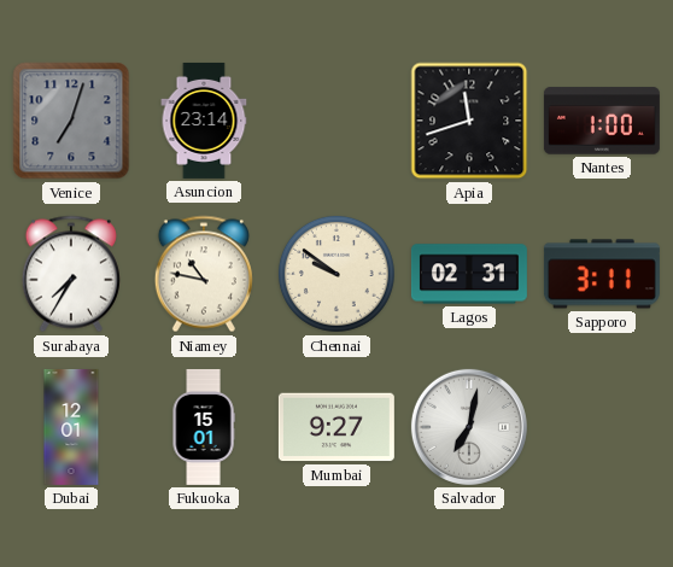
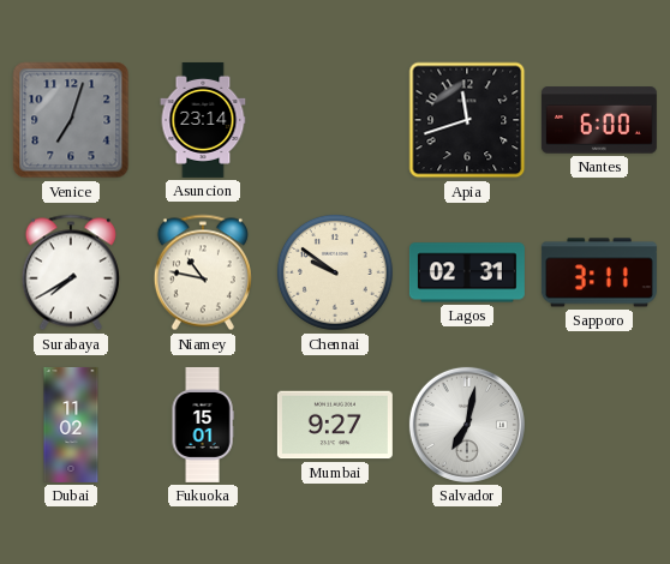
Nantes: 1:00 -> 6:00
Surabaya: 7:35 -> 7:40
Dubai: 12:01 -> 11:02
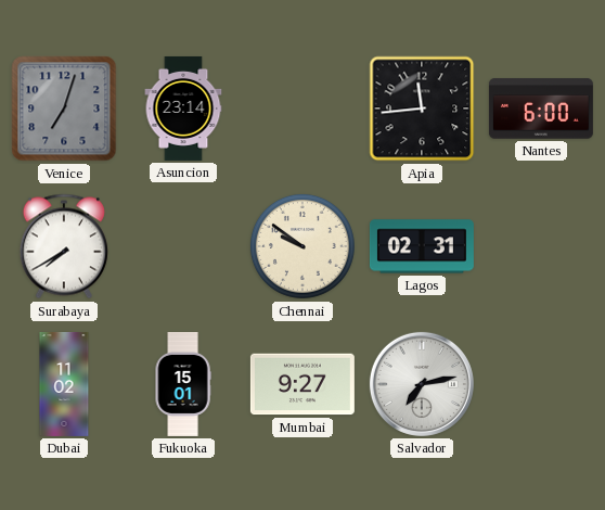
Apia: 11:42 -> 11:44
Niamey: 10:47 -> none
Sapporo: 3:11 -> none
Salvador: 7:02 -> 7:13
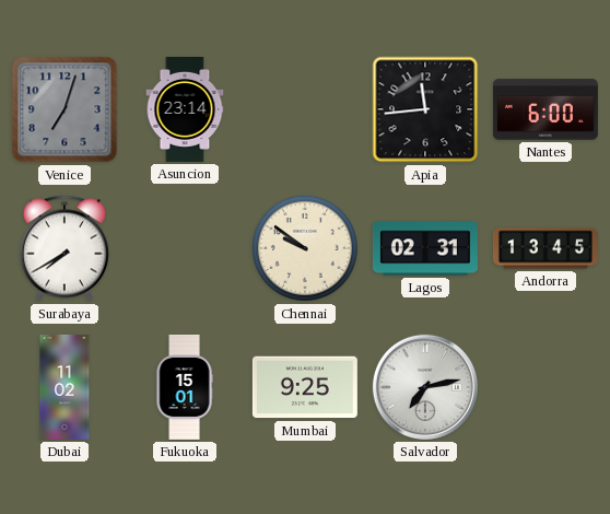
Andorra: none -> 13:45
Mumbai: 9:27 -> 9:25
